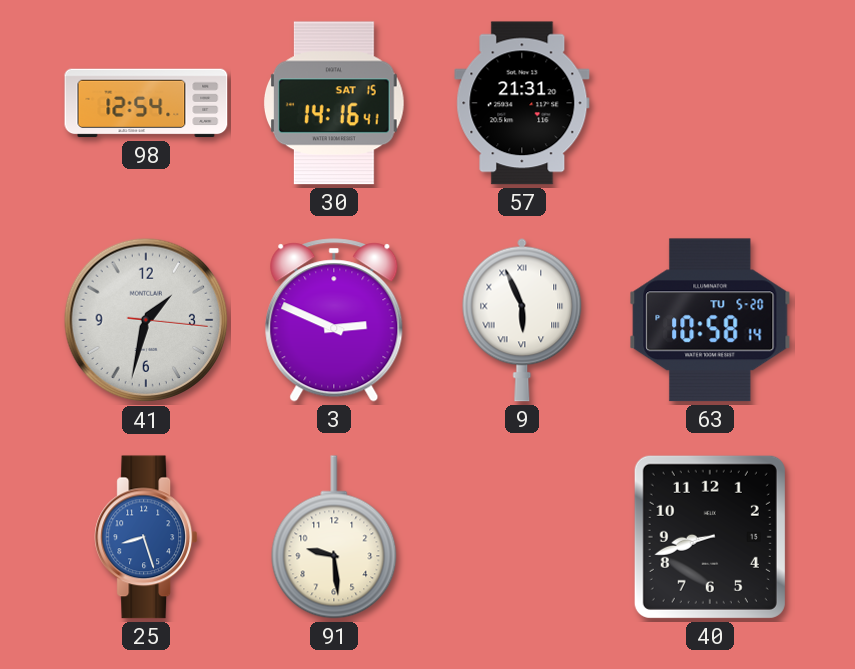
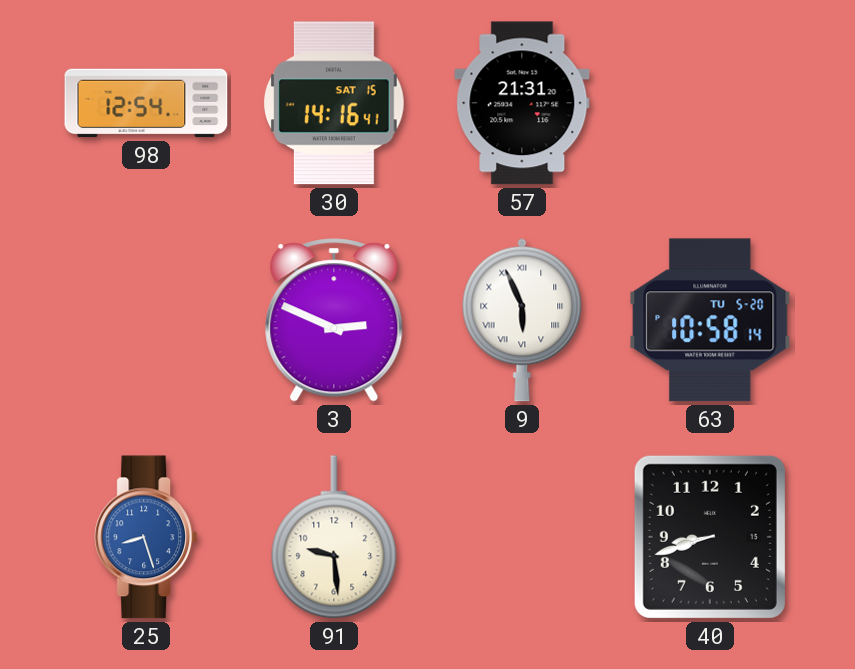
41: 1:32 -> none
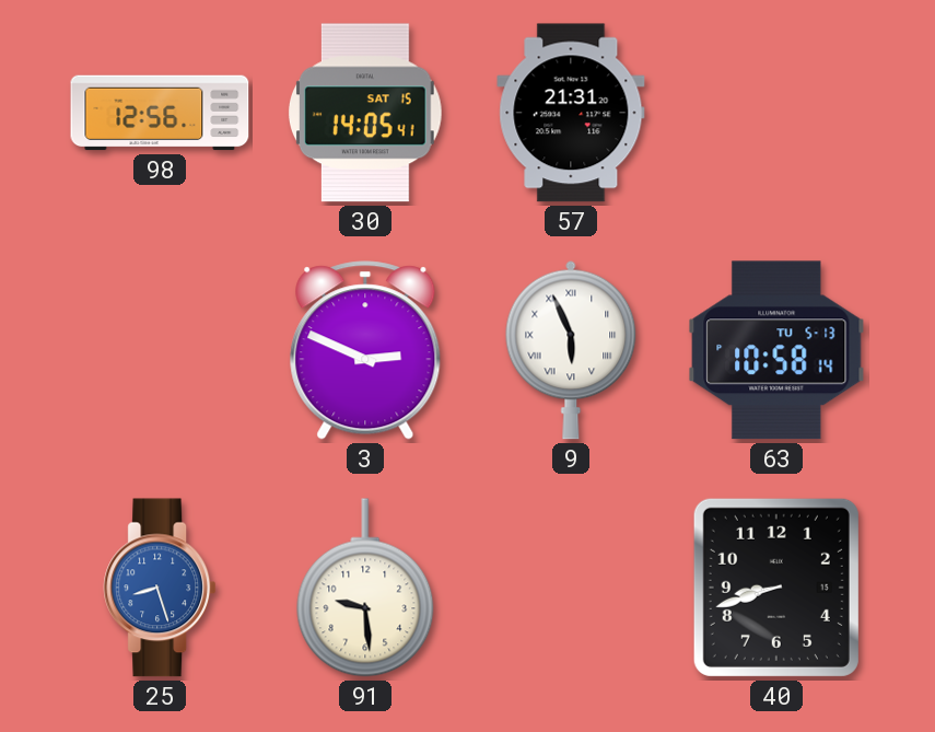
98: 12:54 -> 12:56
30: 14:16 -> 14:05
63 date: TU 5-20 -> TU 5-13
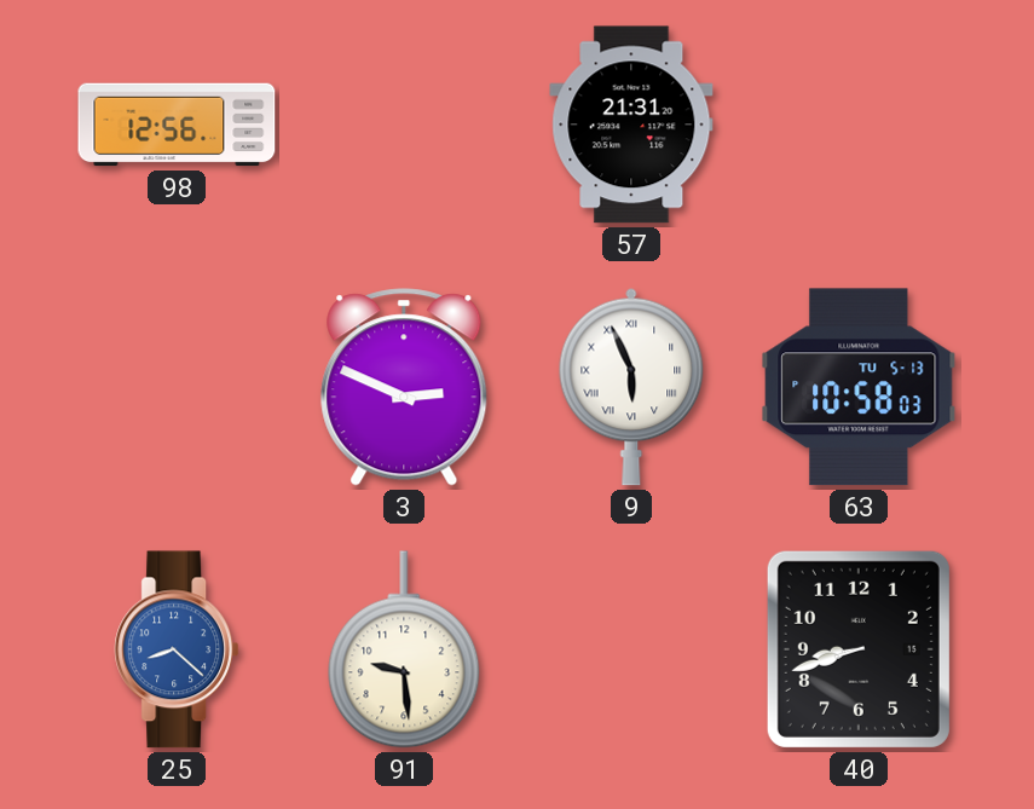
30: 14:05 -> none
63: 10:58:14 -> 10:58:03
25: 8:27 -> 8:22
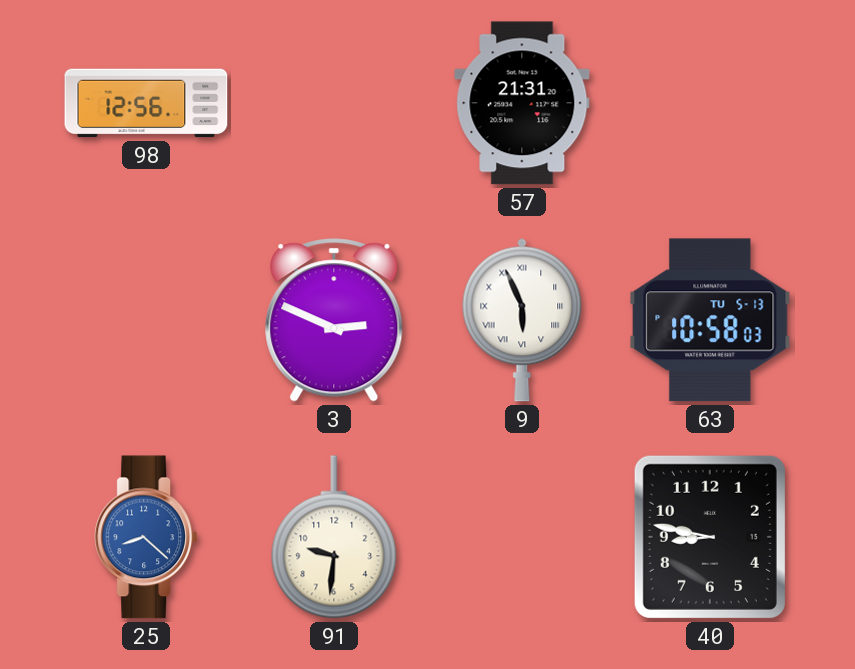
91: 9:29 -> 9:31
40: 8:42 -> 8:47
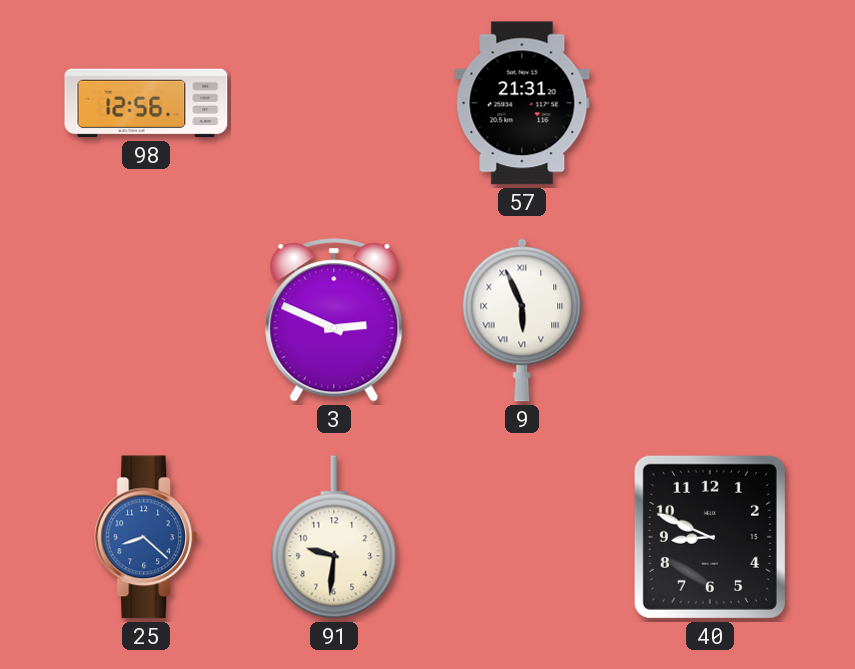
63: 10:58 -> none
40: 8:47 -> 8:49
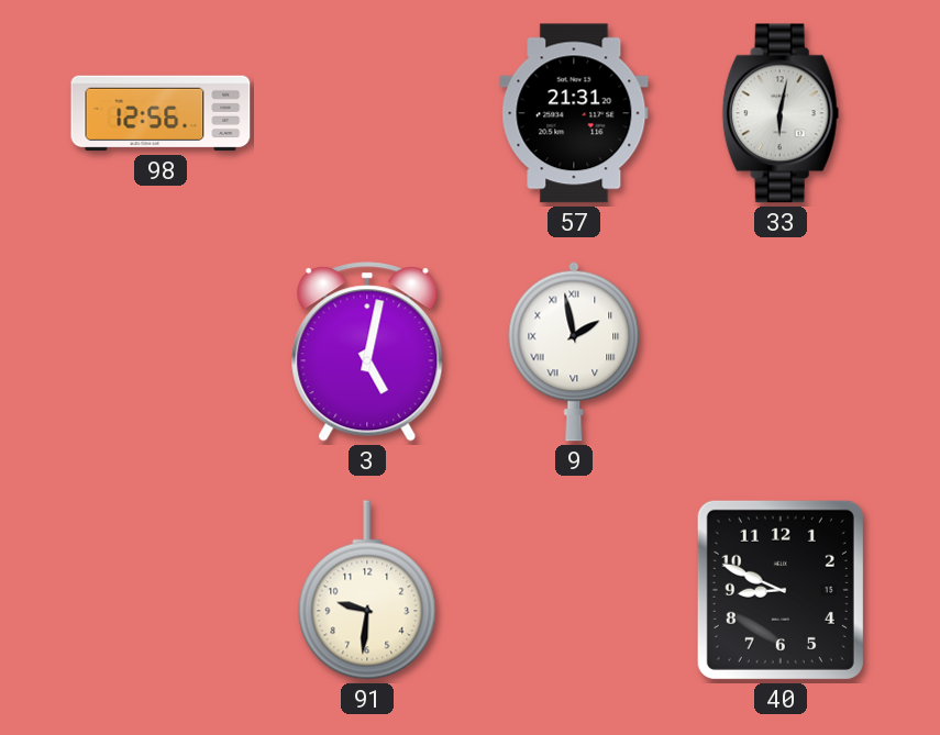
33: none -> 6:02
3: 2:49 -> 5:02
9: 5:56 -> 1:58
25: 8:22 -> none
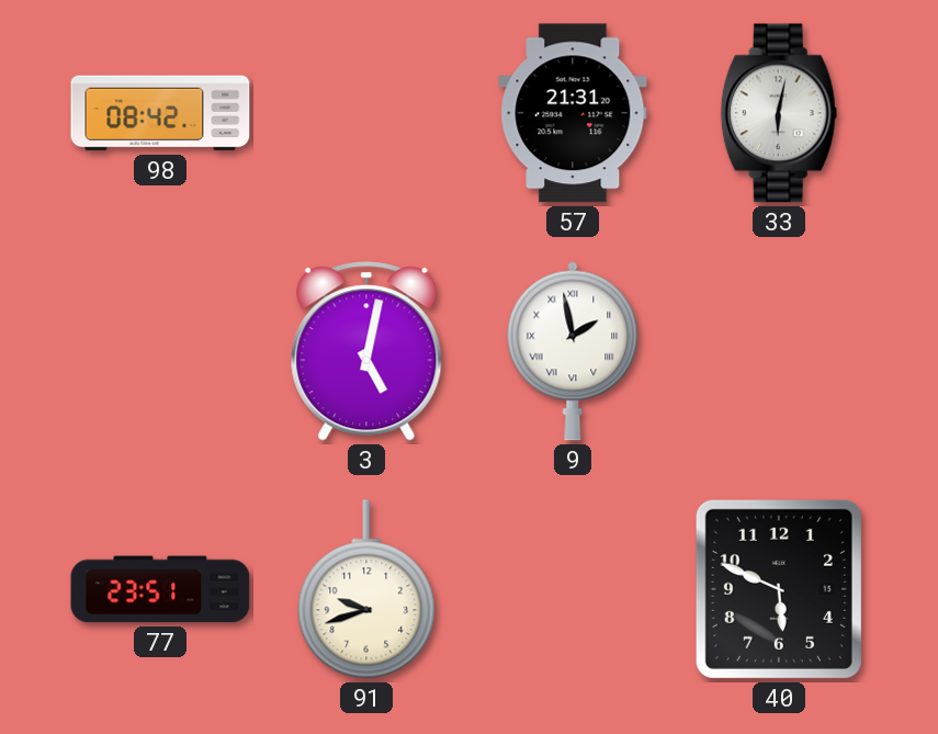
98: 12:56 -> 08:42
77: none -> 23:51
91: 9:31 -> 9:42
40: 8:49 -> 5:49
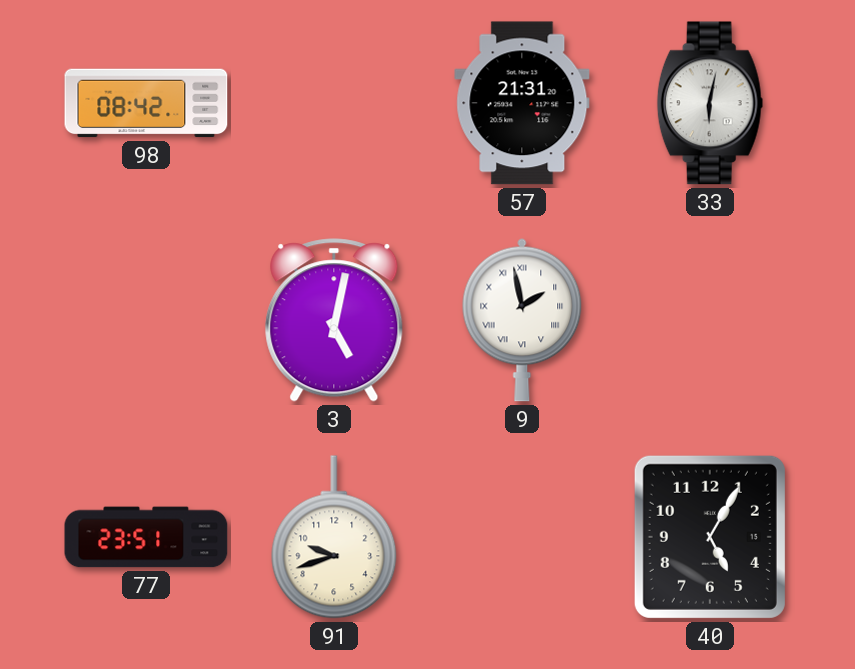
40: 5:49 -> 5:05
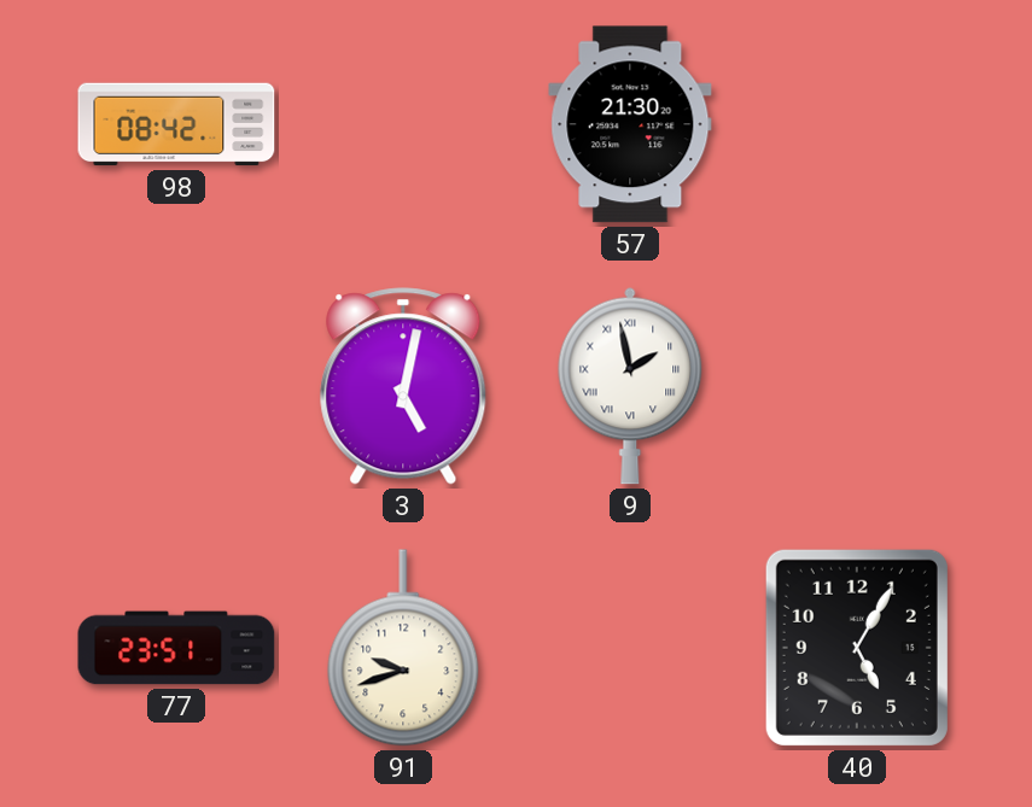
57: 21:31 -> 21:30
33: 6:02 -> none
